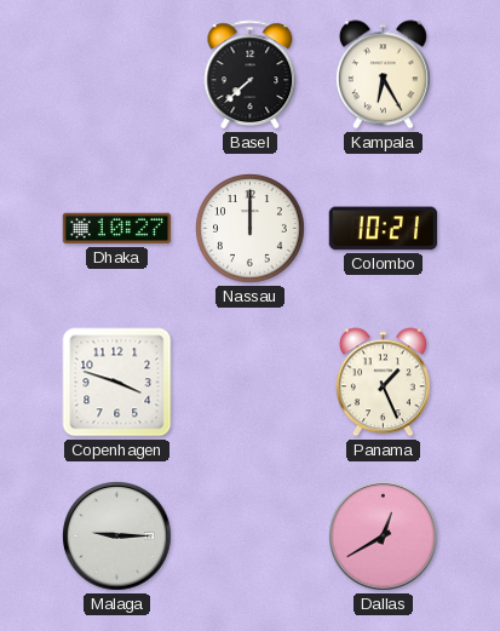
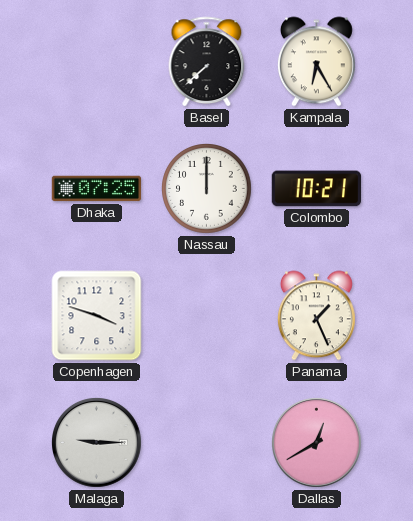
Dhaka: 10:27 -> 07:25
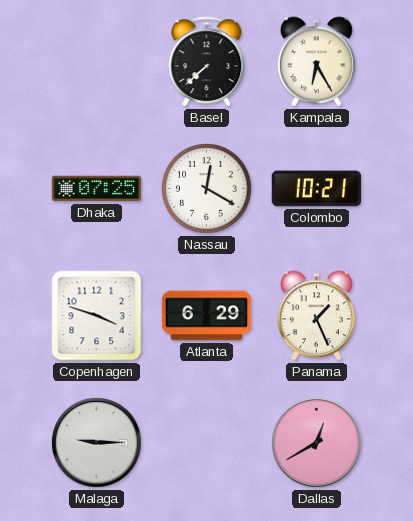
Nassau: 12:00 -> 12:20
Atlanta: none -> 6:29
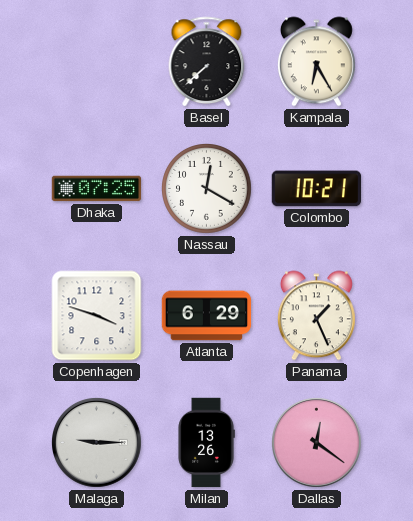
Milan: none -> 13:26
Dallas: 12:40 -> 12:21
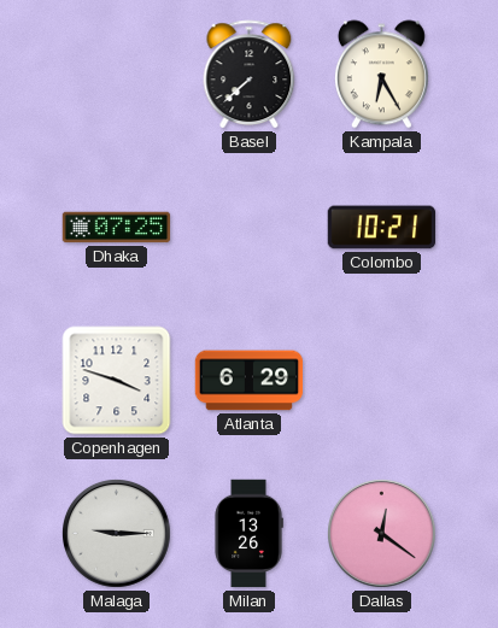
Nassau: 12:20 -> none
Panama: 1:26 -> none
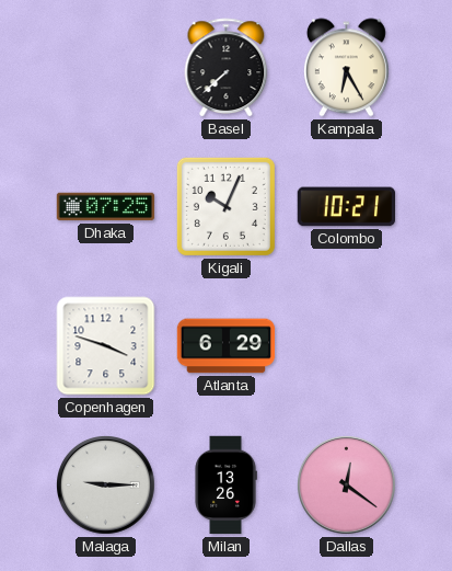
Kigali: none -> 10:04
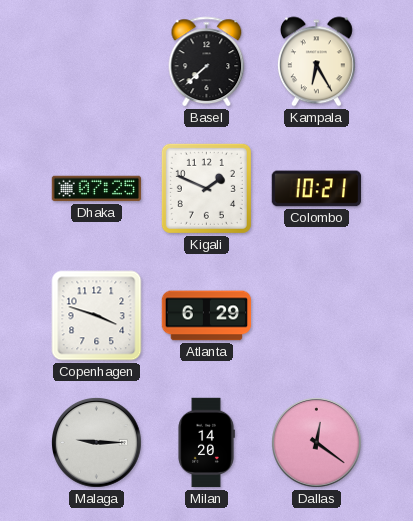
Kigali: 10:04 -> 1:49
Milan: 13:26 -> 14:20
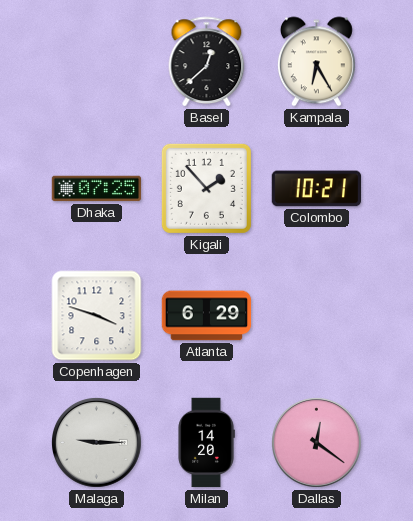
Basel: 7:38 -> 12:38
Kigali: 1:49 -> 1:53
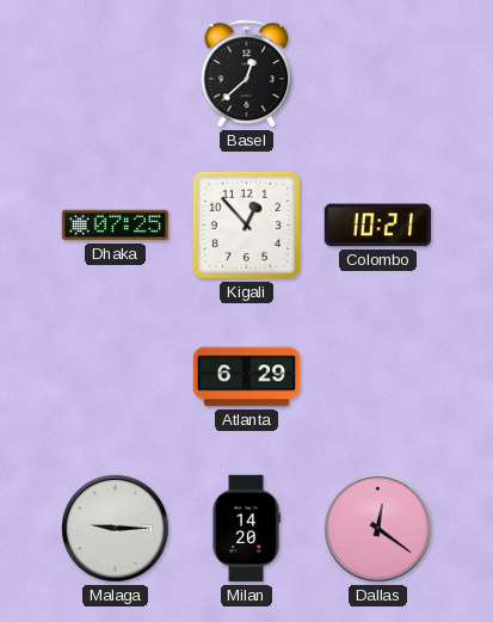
Kampala: 6:25 -> none
Kigali: 1:53 -> 12:53
Copenhagen: 3:48 -> none
